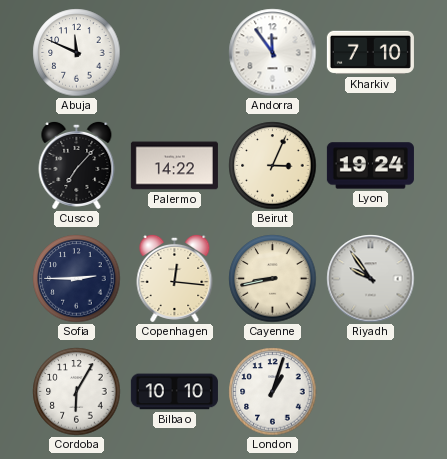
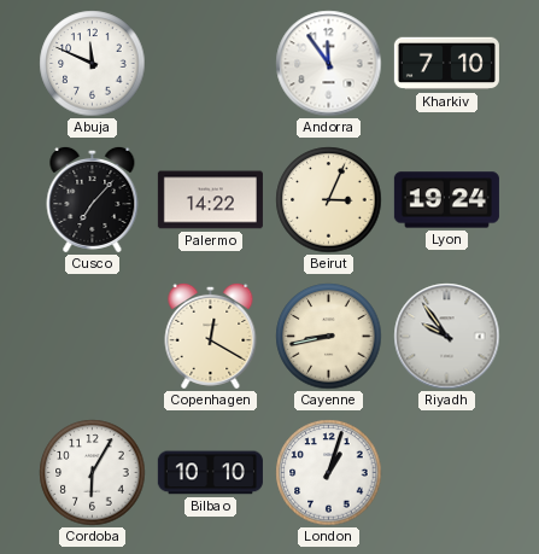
Sofia: 2:45 -> none
Copenhagen: 12:16 -> 12:20
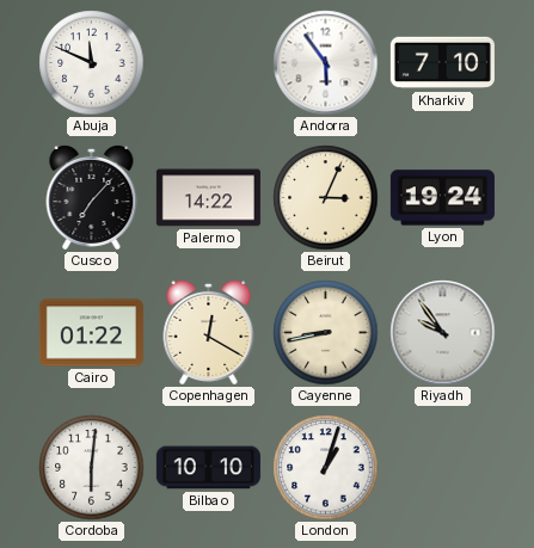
Andorra: 11:54 -> 5:54
Cairo: none -> 01:22
Cordoba: 6:05 -> 6:01
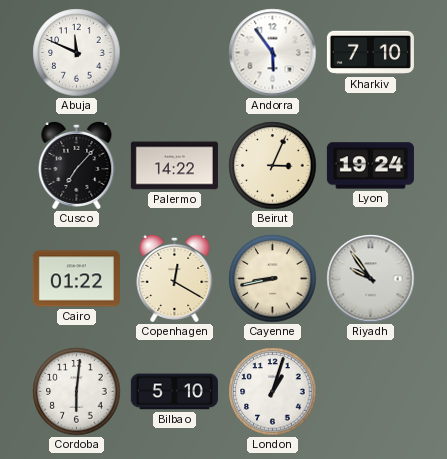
Bilbao: 10:10 -> 5:10
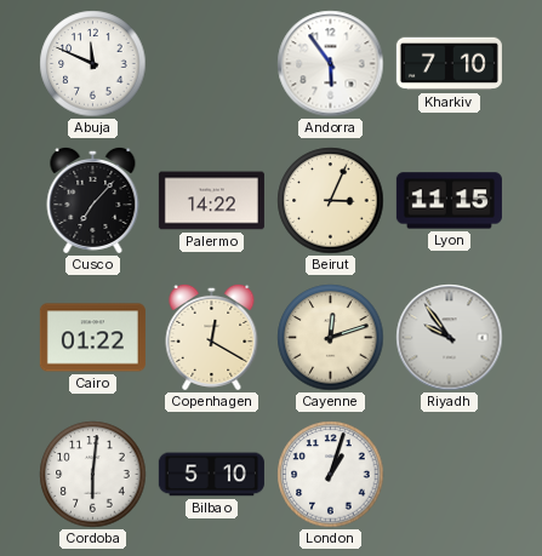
Lyon: 19:24 -> 11:15
Cayenne: 8:43 -> 12:12
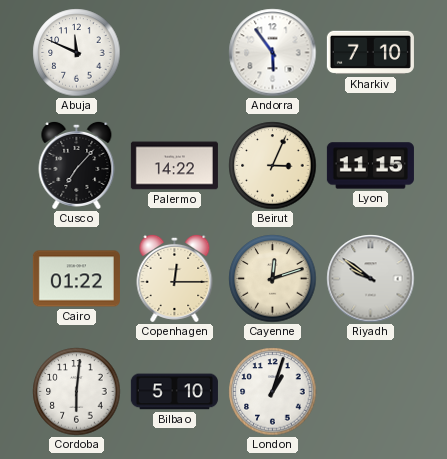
Copenhagen: 12:20 -> 12:15
Riyadh: 9:54 -> 9:51
